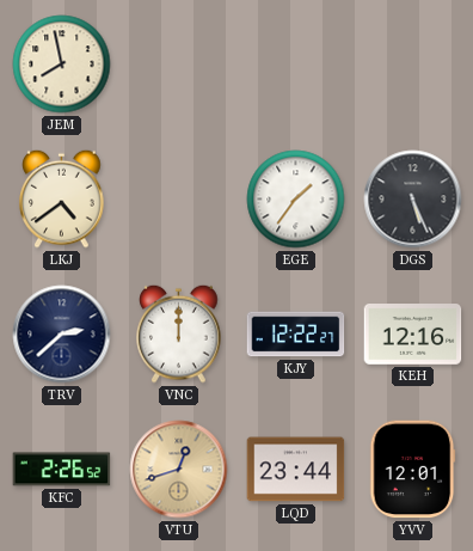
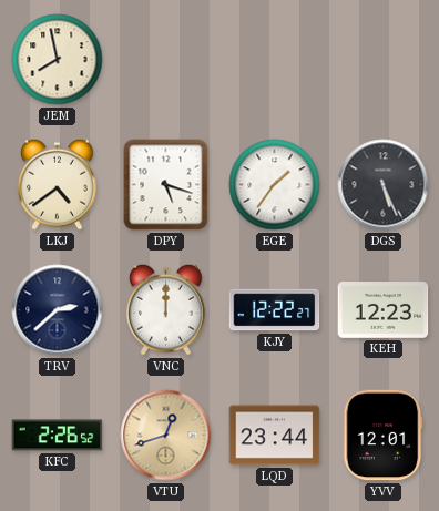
DPY: none -> 5:18
KEH: 12:16 -> 12:23
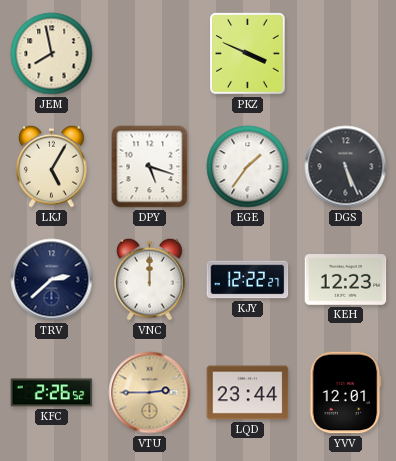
PKZ: none -> 3:49
LKJ: 4:39 -> 5:05
VTU: 12:42 -> 2:45
